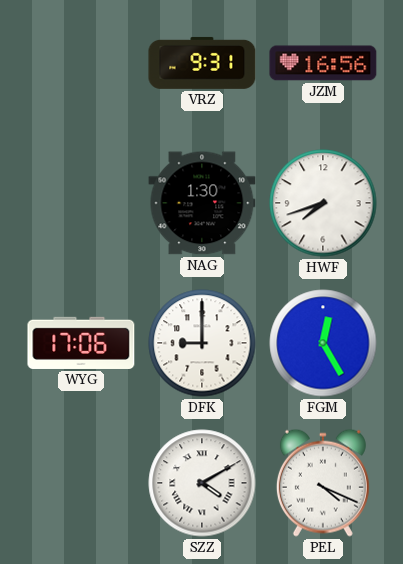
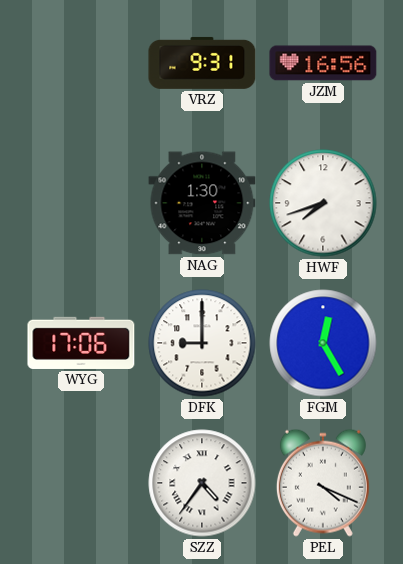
SZZ: 4:10 -> 4:36
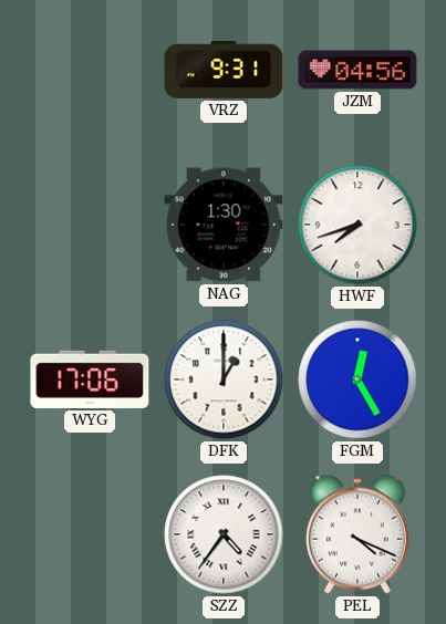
JZM: 16:56 -> 04:56
DFK: 9:00 -> 1:00
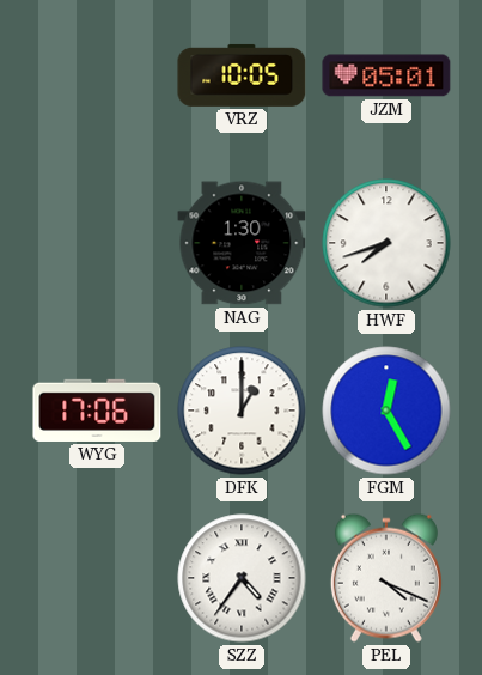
VRZ: 9:31 -> 10:05
JZM: 04:56 -> 05:01
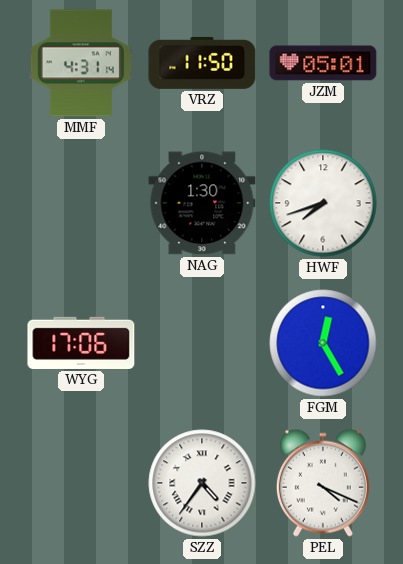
MMF: none -> 4:31
VRZ: 10:05 -> 11:50
DFK: 1:00 -> none
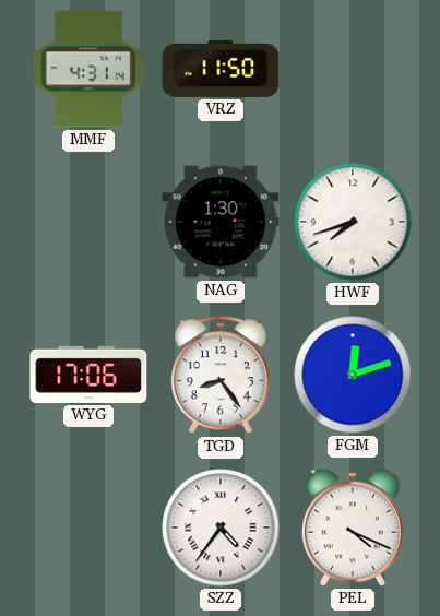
JZM: 05:01 -> none
TGD: none -> 8:24
FGM: 12:25 -> 12:12
